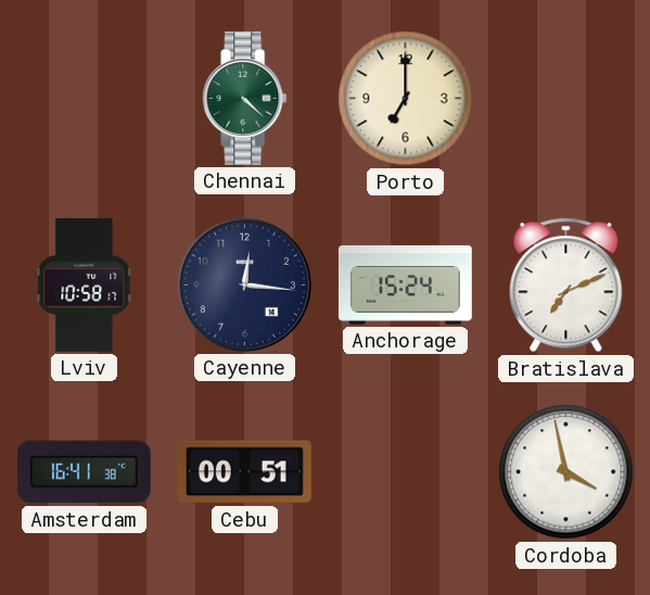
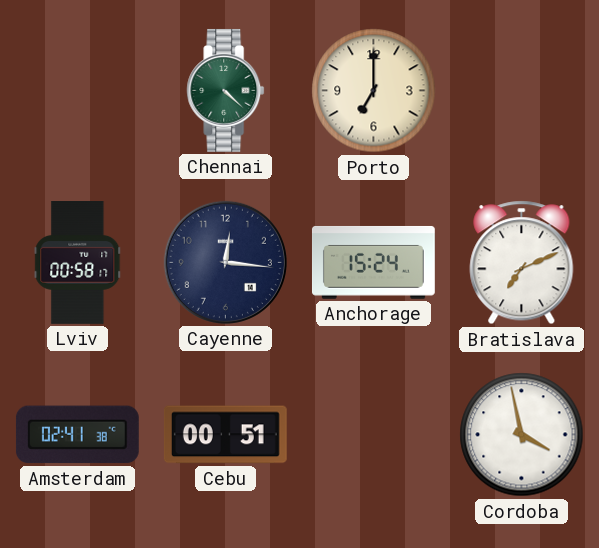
Lviv: 10:58 -> 00:58
Amsterdam: 16:41 -> 02:41
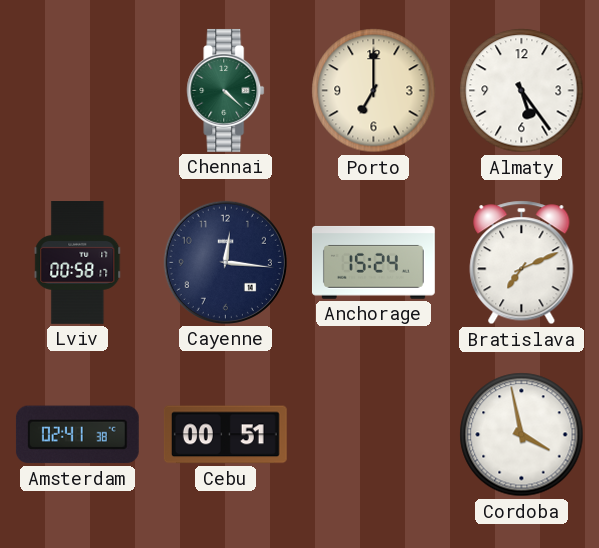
Almaty: none -> 5:24
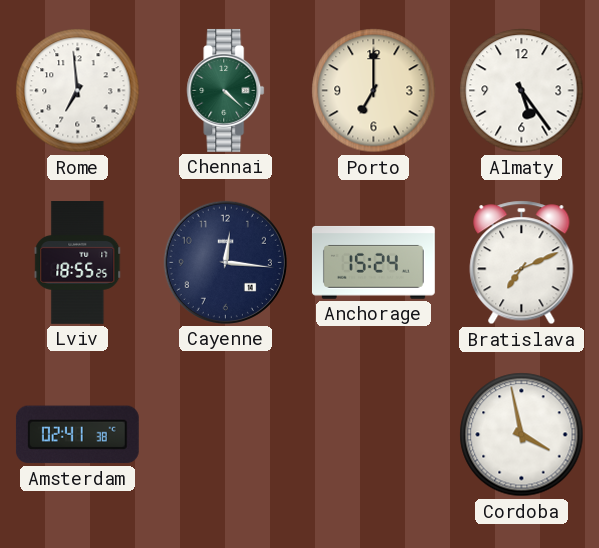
Rome: none -> 6:59
Lviv: 00:58 -> 18:55
Cebu: 00:51 -> none
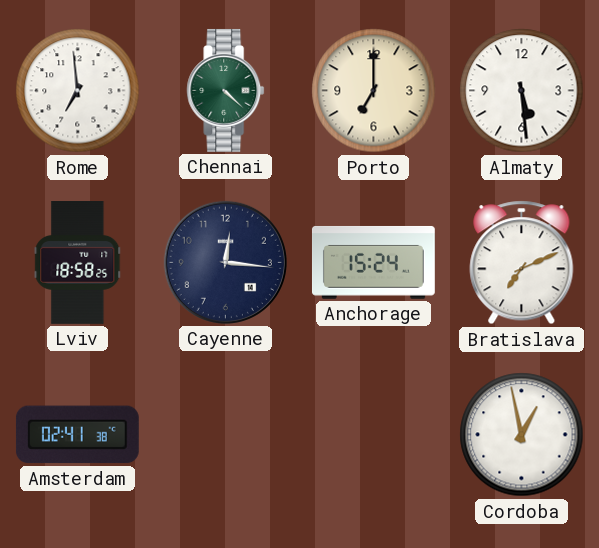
Almaty: 5:24 -> 5:29
Lviv: 18:55 -> 18:58
Cordoba: 3:58 -> 12:58
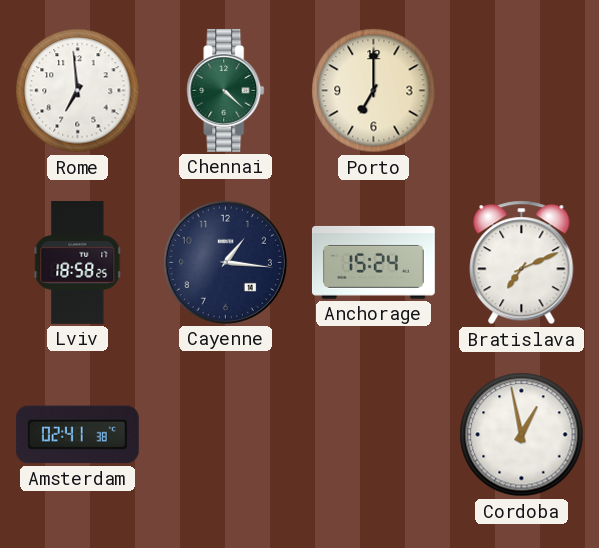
Almaty: 5:29 -> none
Cayenne: 12:16 -> 1:16
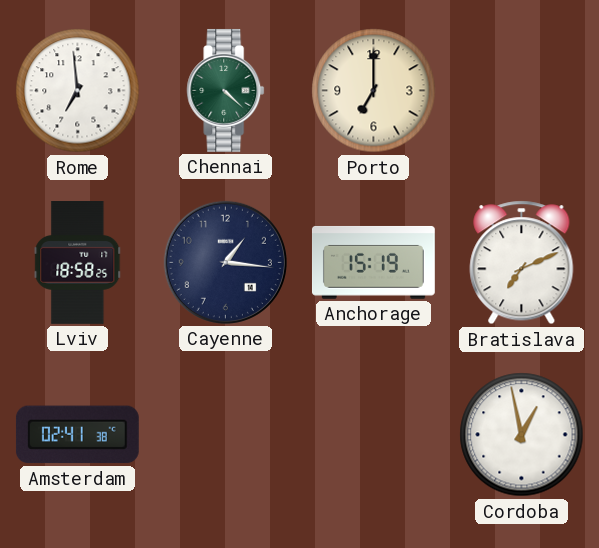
Anchorage: 15:24 -> 15:19
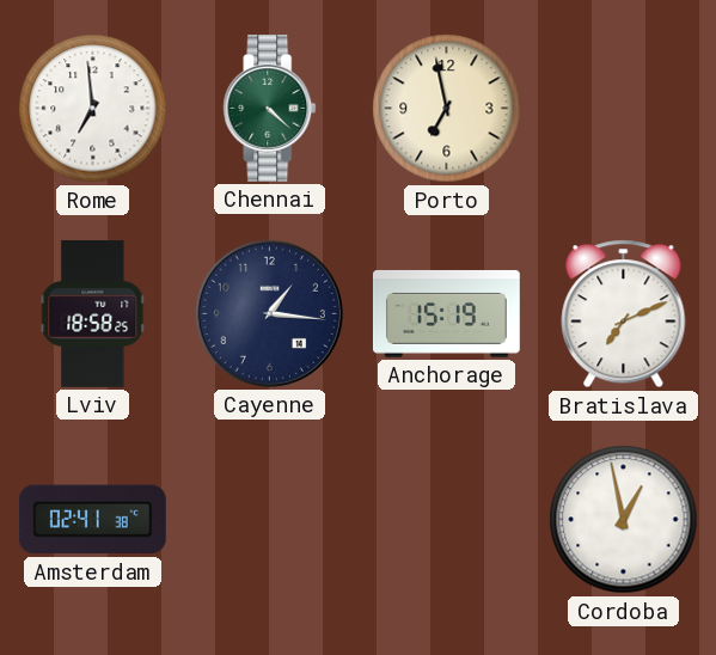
Porto: 7:00 -> 6:58
